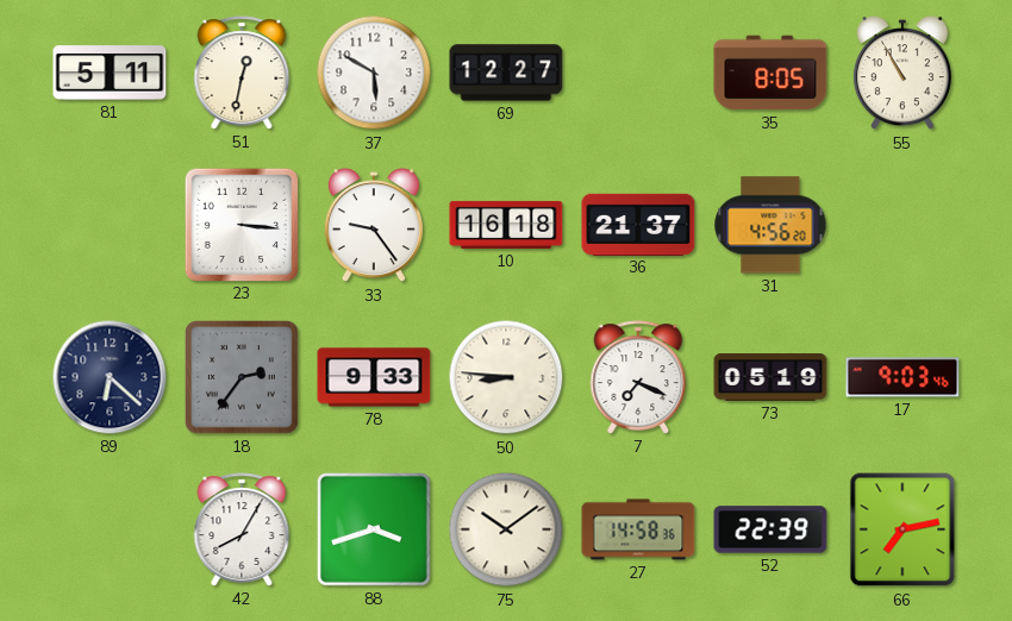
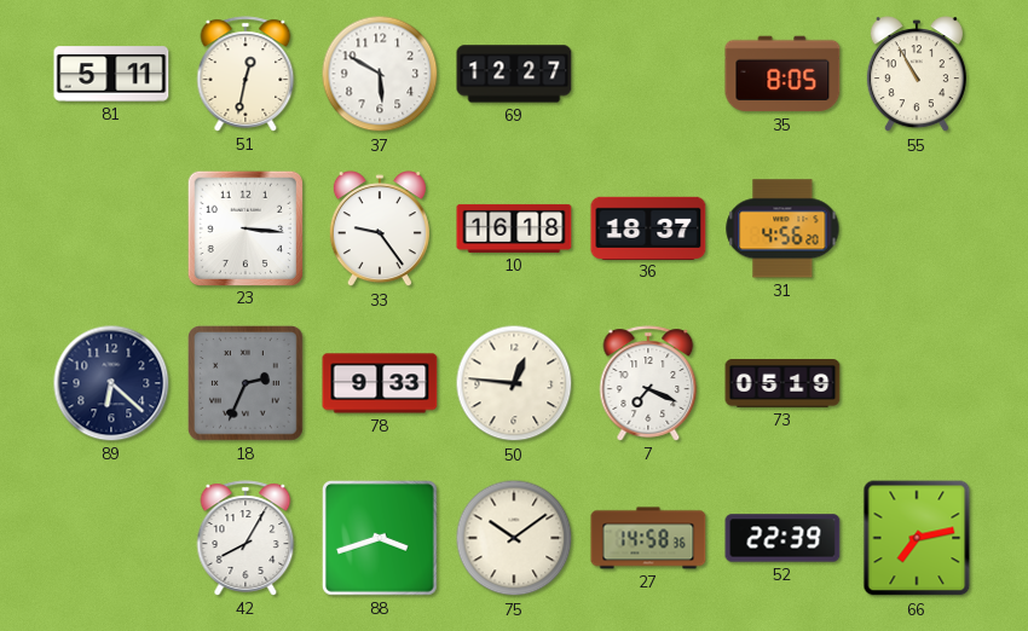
36: 21:37 -> 18:37
18: 2:36 -> 2:34
50: 8:46 -> 12:46
17: 9:03 -> none
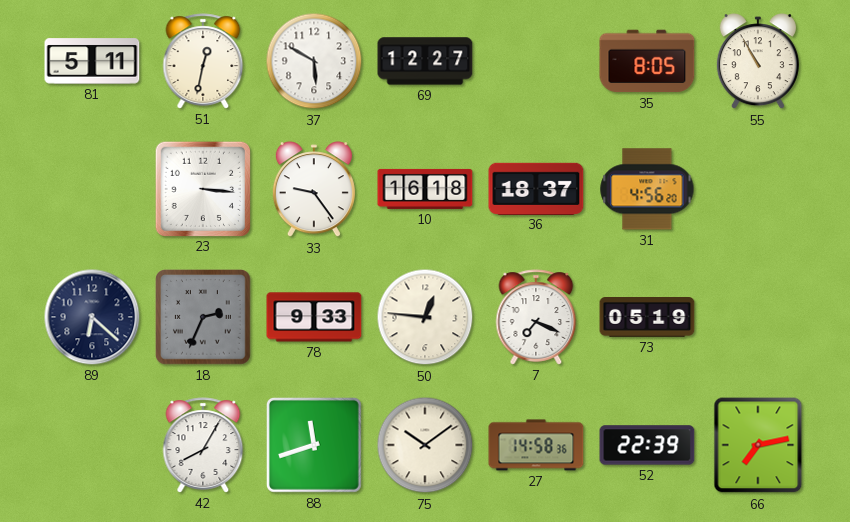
88: 3:42 -> 11:42
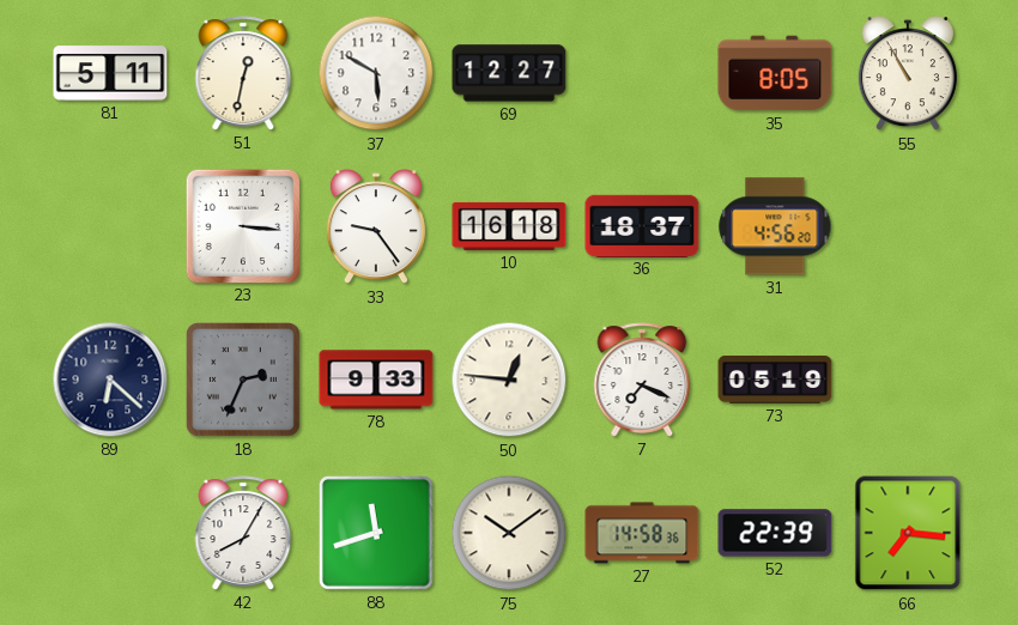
66: 7:13 -> 7:16
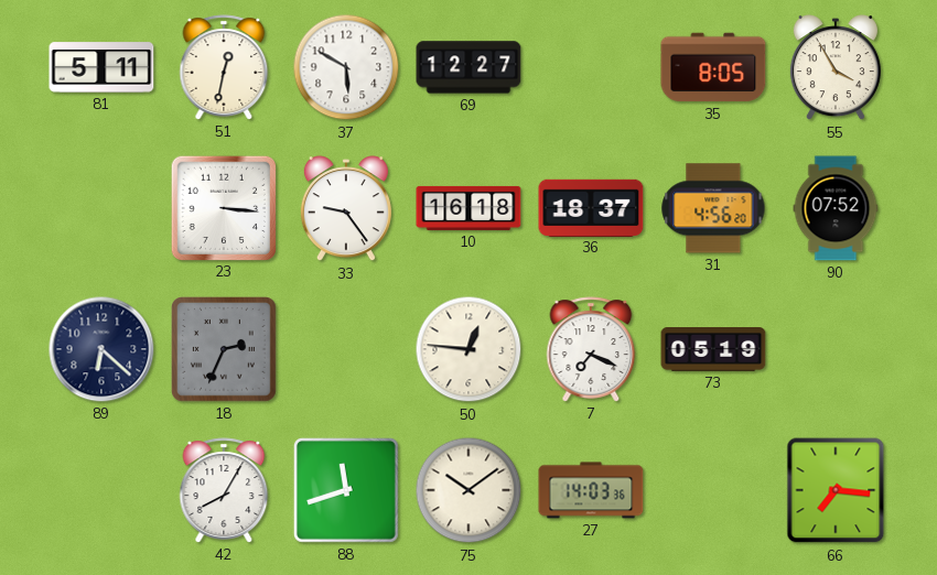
55: 10:55 -> 3:55
90: none -> 07:52
78: 9:33 -> none
27: 14:58 -> 14:03
52: 22:39 -> none
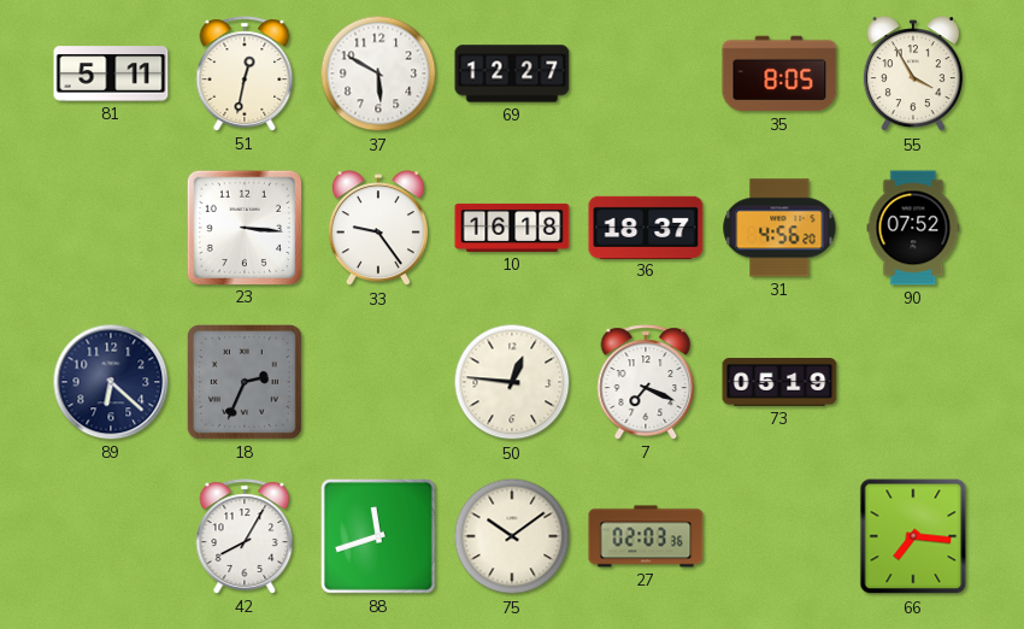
27: 14:03 -> 02:03
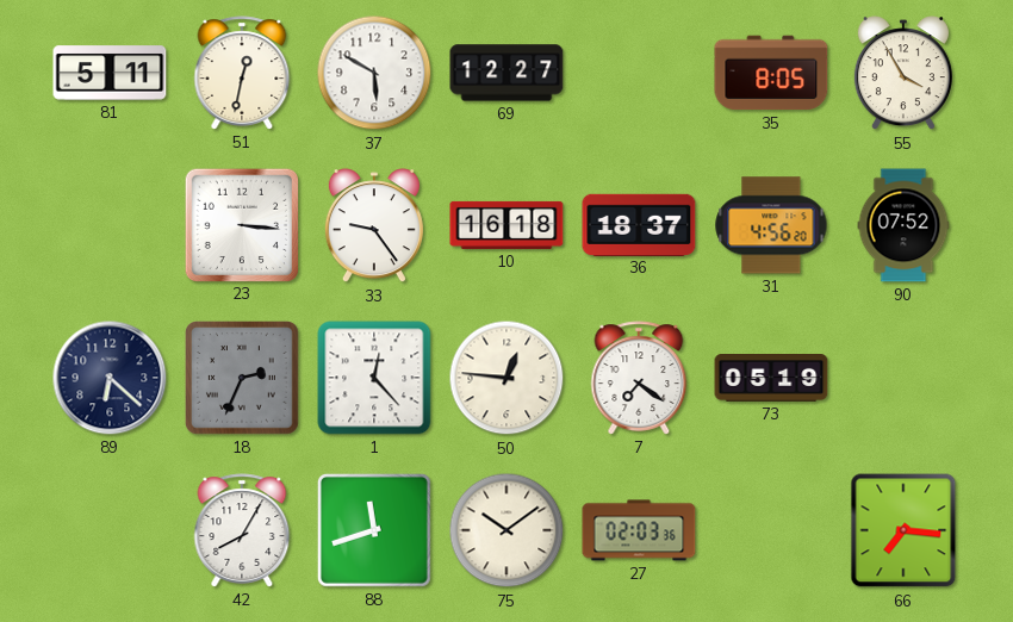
1: none -> 12:23
7: 7:19 -> 7:21
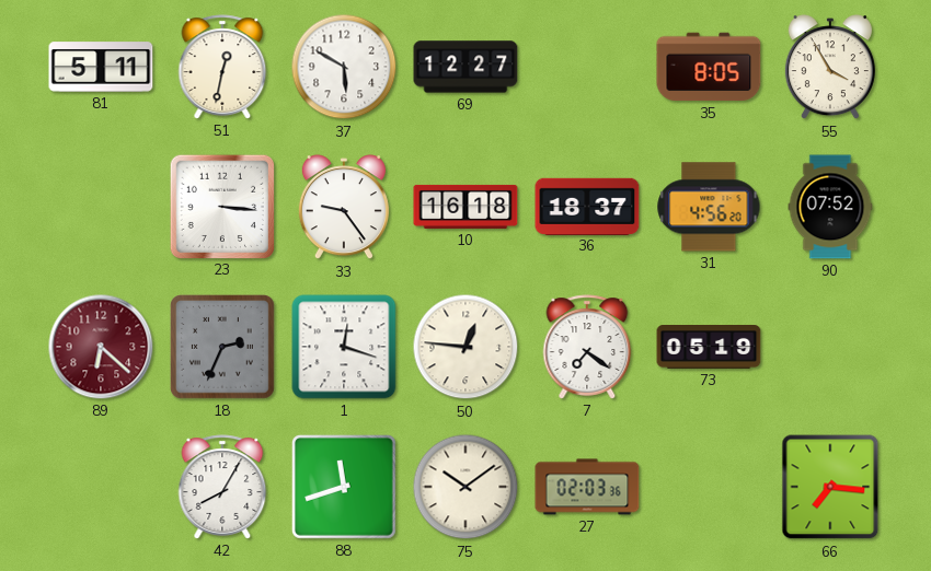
89 dial: navy -> burgundy
1: 12:23 -> 12:18
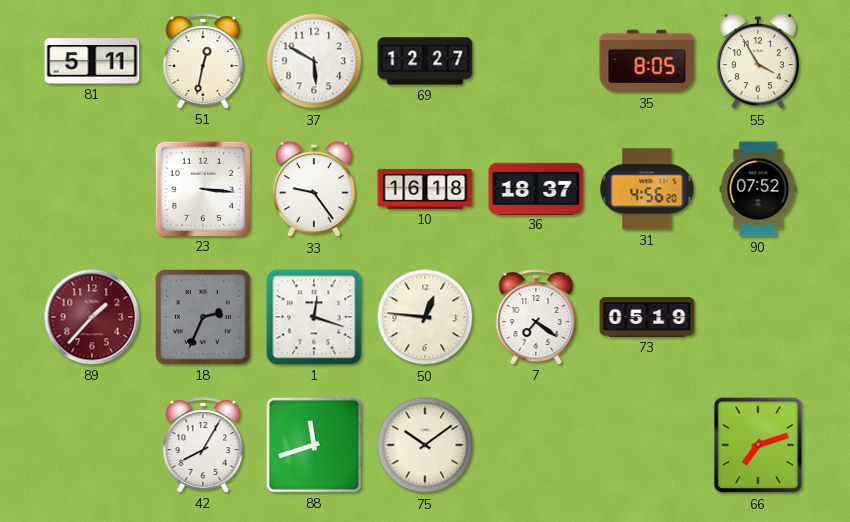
89: 6:22 -> 1:37
27: 02:03 -> none
66: 7:16 -> 7:12
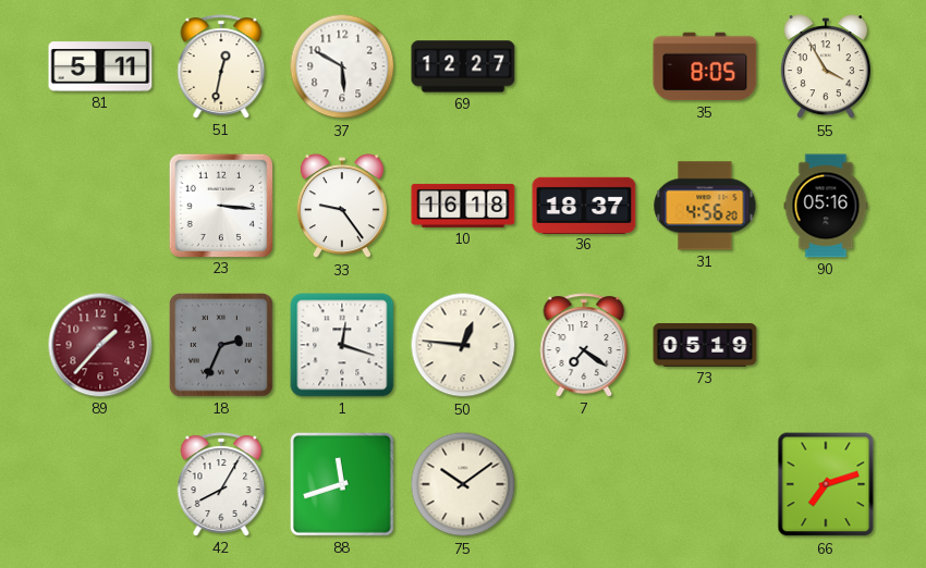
90: 07:52 -> 05:16
